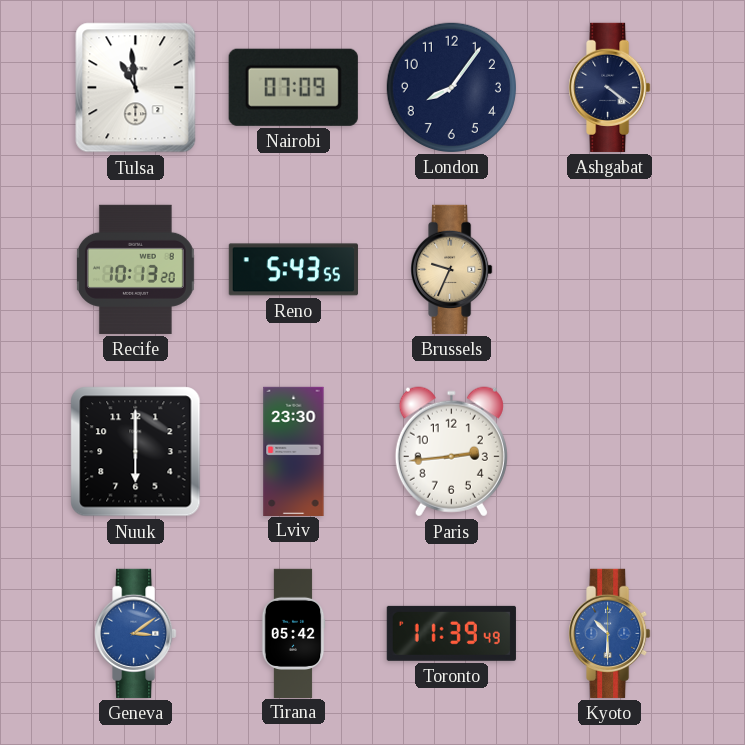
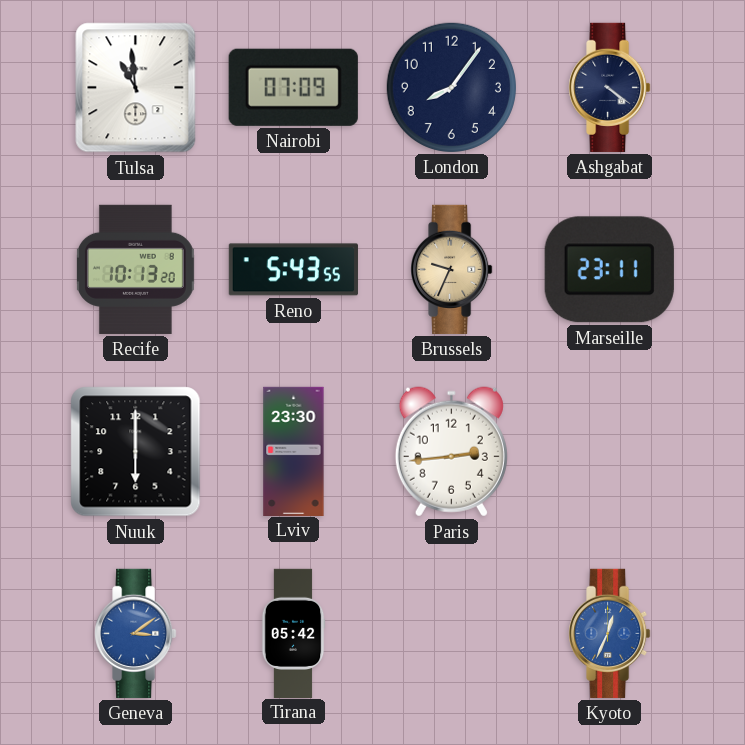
Marseille: none -> 23:11
Toronto: 11:39 -> none
Kyoto: 10:30 -> 12:34
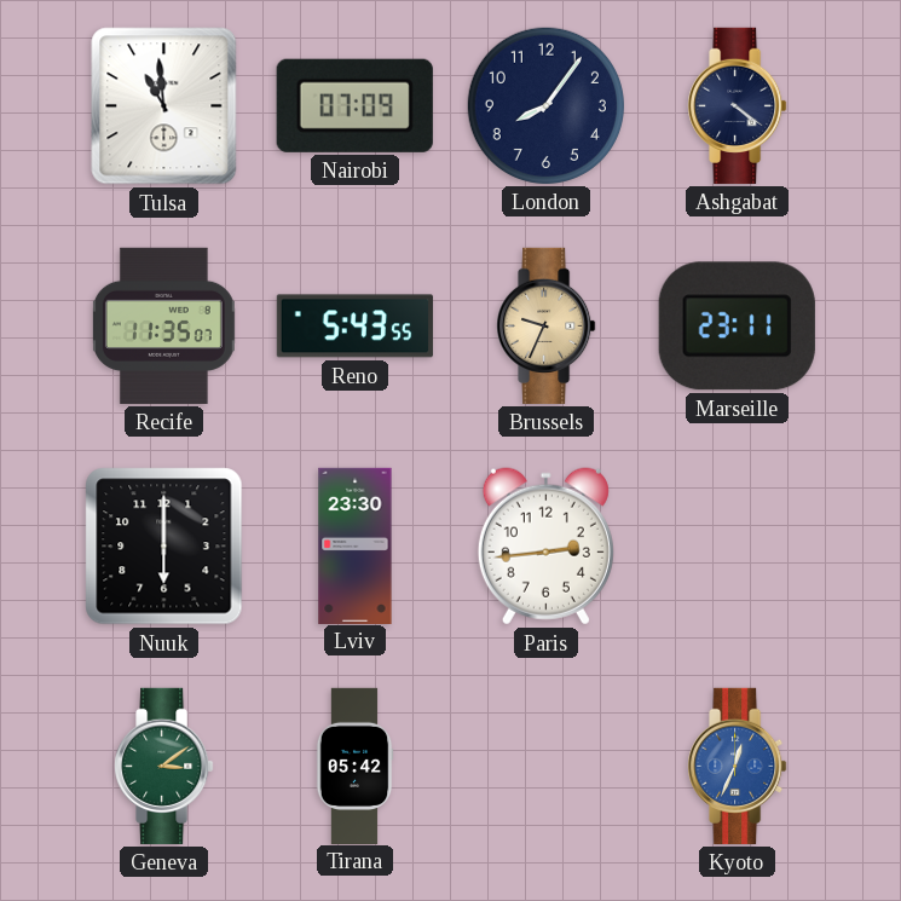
Recife: 10:13 -> 11:35
Geneva dial: blue -> green
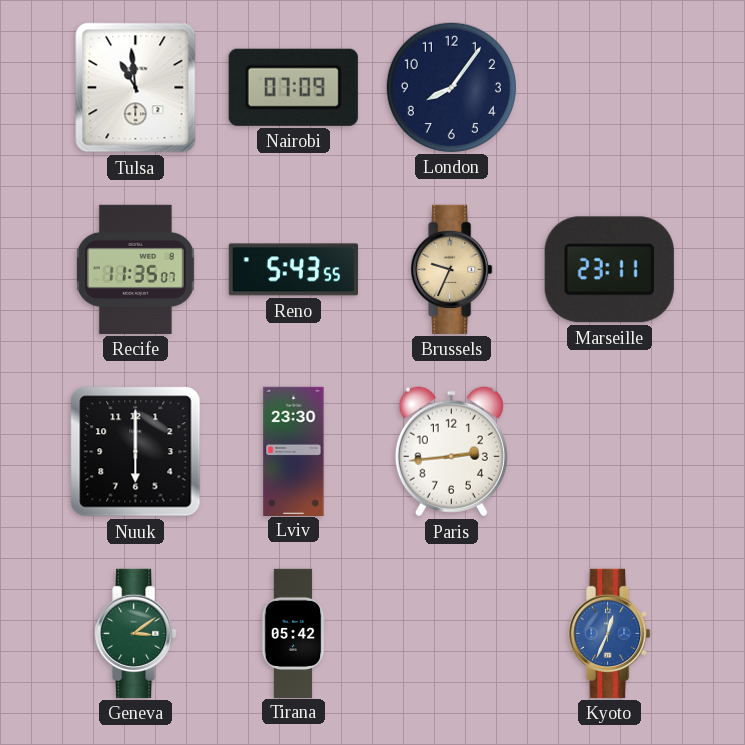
Ashgabat: 4:21 -> none
